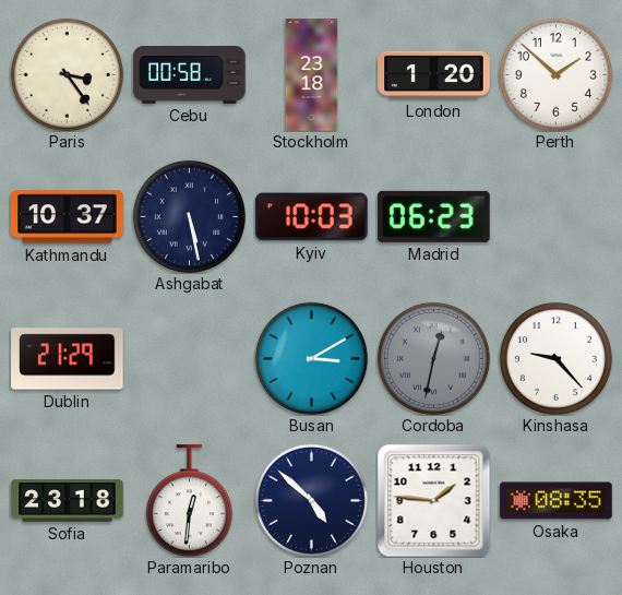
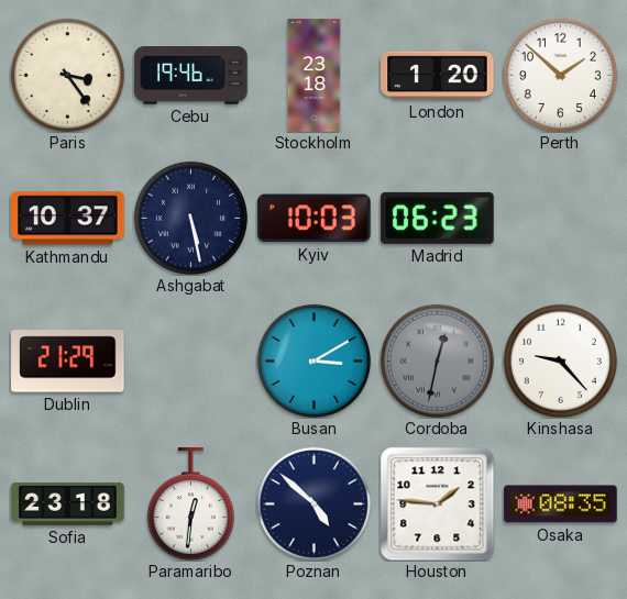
Cebu: 00:58 -> 19:46
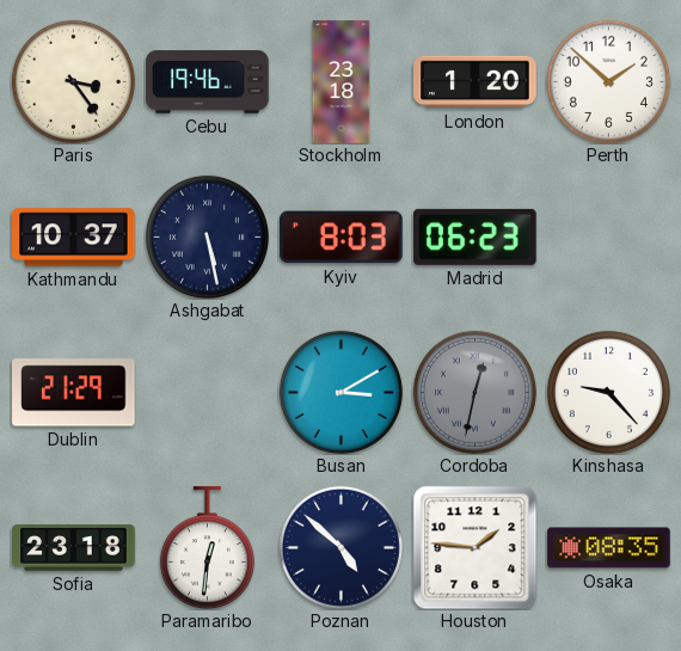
Kyiv: 10:03 -> 8:03
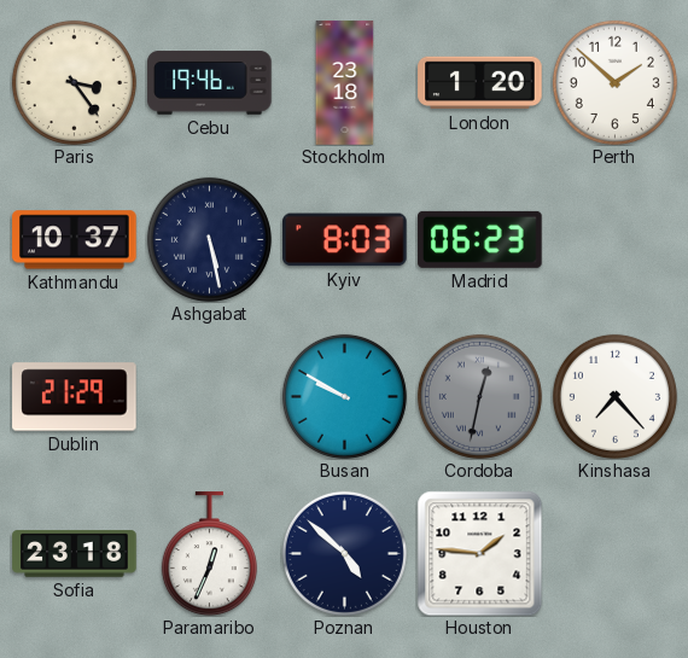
Busan: 3:10 -> 9:50
Kinshasa: 9:23 -> 7:23
Paramaribo: 12:31 -> 12:34
Osaka: 08:35 -> none
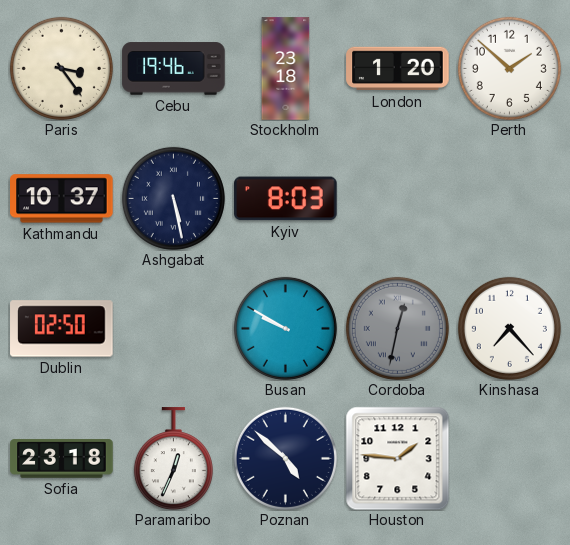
Madrid: 06:23 -> none
Dublin: 21:29 -> 02:50
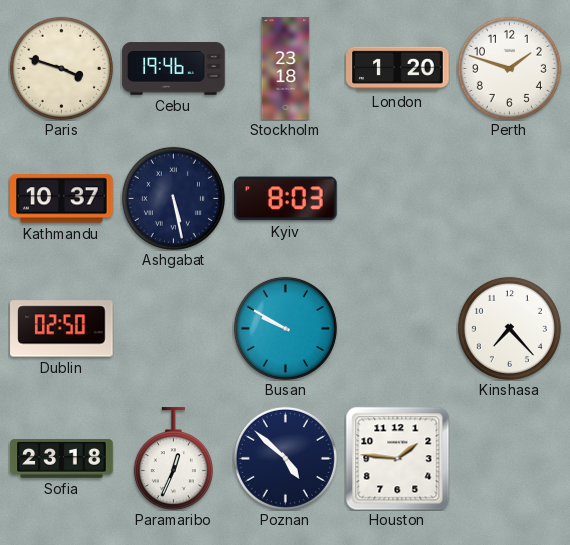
Paris: 3:24 -> 3:48
Perth: 1:52 -> 1:48
Cordoba: 12:32 -> none
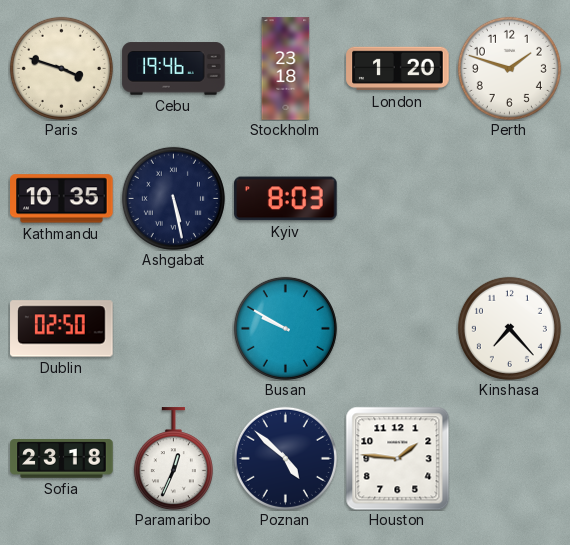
Kathmandu: 10:37 -> 10:35
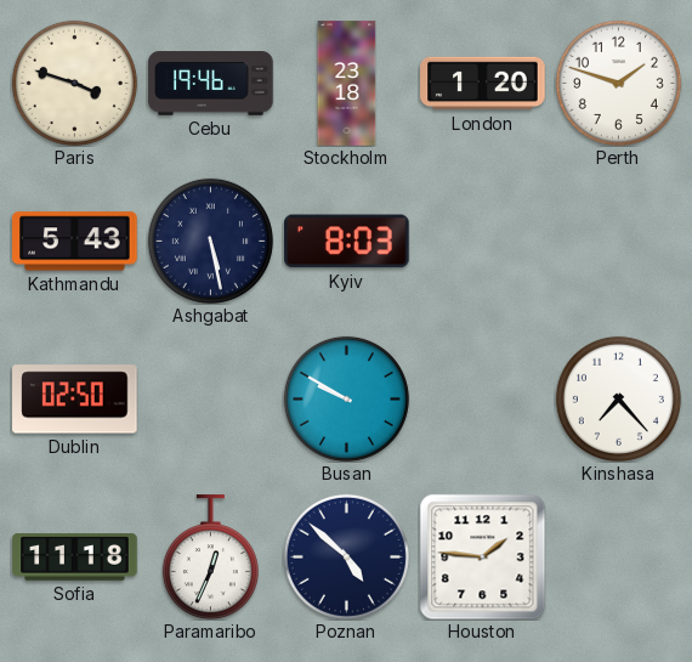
Kathmandu: 10:35 -> 5:43
Sofia: 23:18 -> 11:18
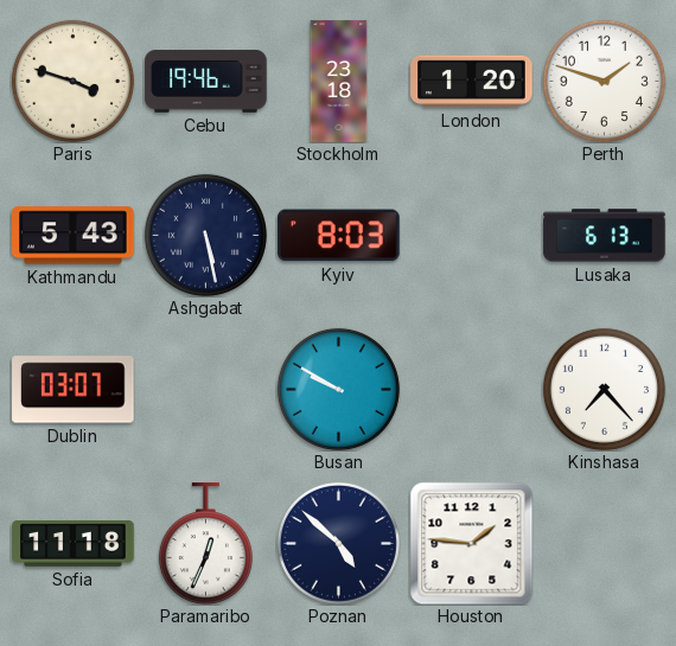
Lusaka: none -> 6:13
Dublin: 02:50 -> 03:07
